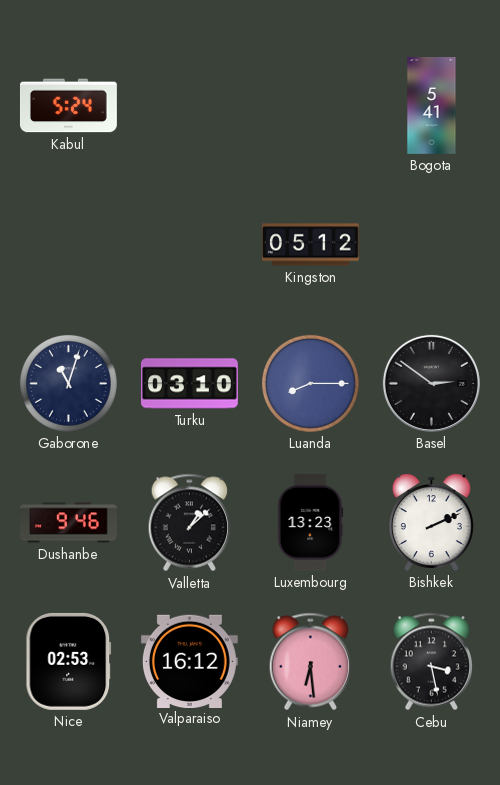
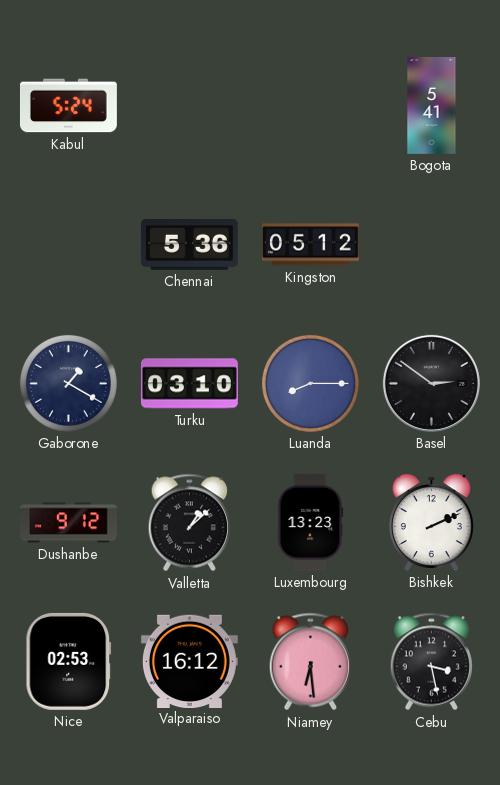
Chennai: none -> 5:36
Gaborone: 11:03 -> 1:20
Dushanbe: 9:46 -> 9:12
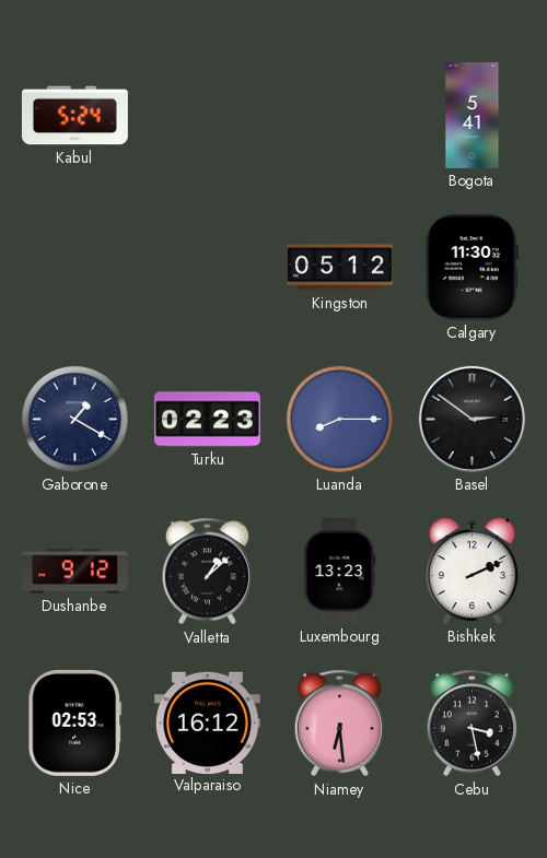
Chennai: 5:36 -> none
Calgary: none -> 11:30
Turku: 03:10 -> 02:23
